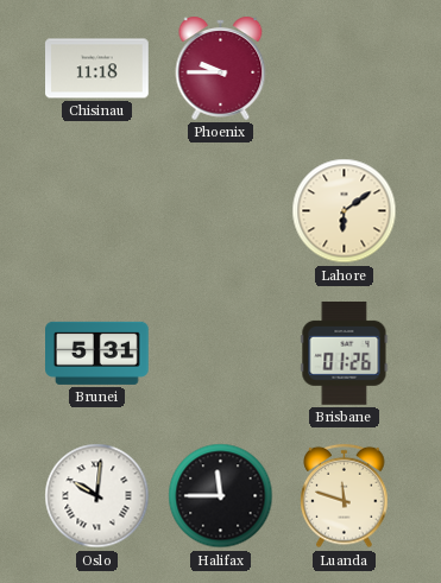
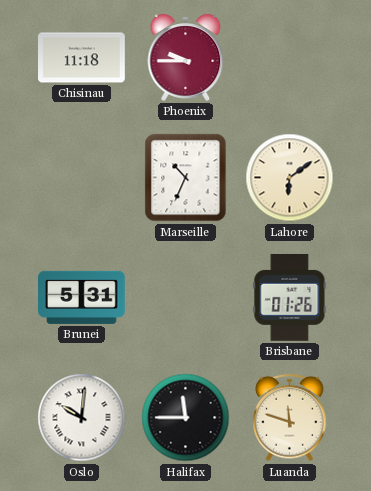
Marseille: none -> 10:34
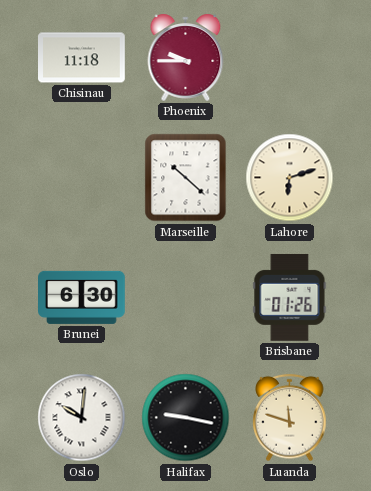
Marseille: 10:34 -> 10:22
Lahore: 6:09 -> 6:12
Brunei: 5:31 -> 6:30
Halifax: 11:45 -> 9:17
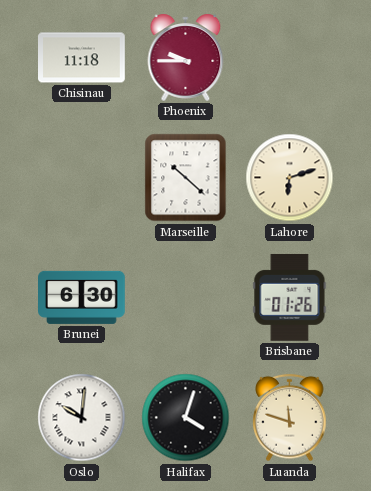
Halifax: 9:17 -> 4:03
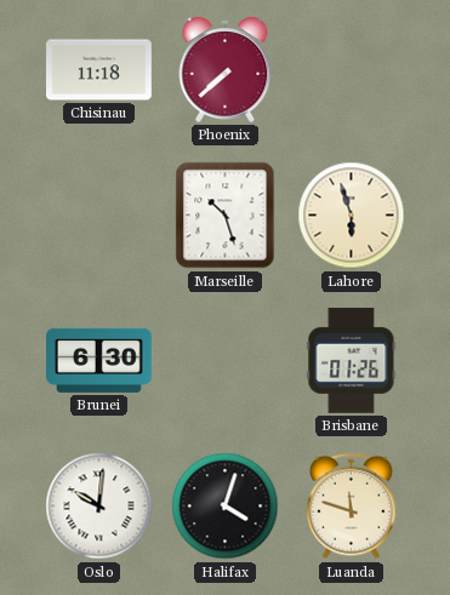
Phoenix: 9:45 -> 7:38
Marseille: 10:22 -> 10:27
Lahore: 6:12 -> 5:57
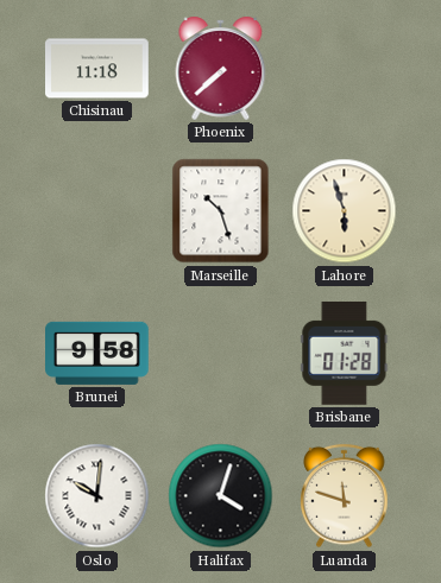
Brunei: 6:30 -> 9:58
Brisbane: 01:26 -> 01:28
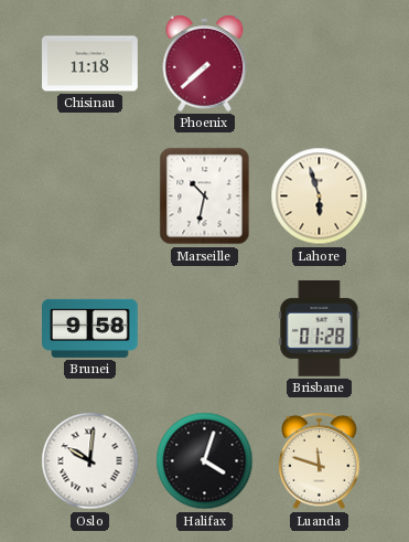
Marseille: 10:27 -> 10:32
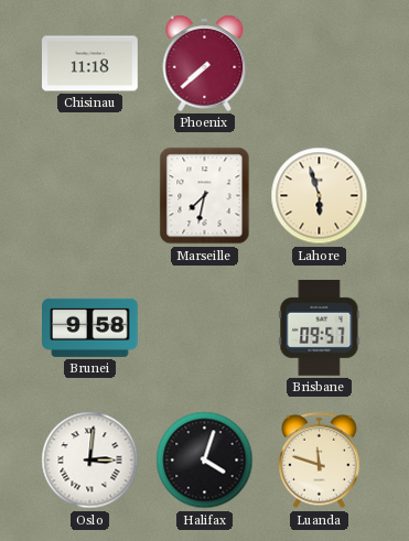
Marseille: 10:32 -> 7:32
Brisbane: 01:28 -> 09:57
Oslo: 10:01 -> 3:01
